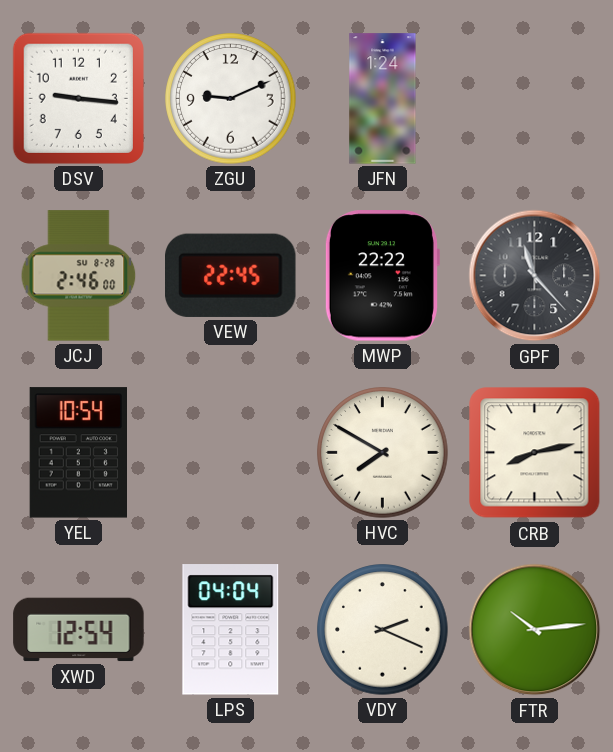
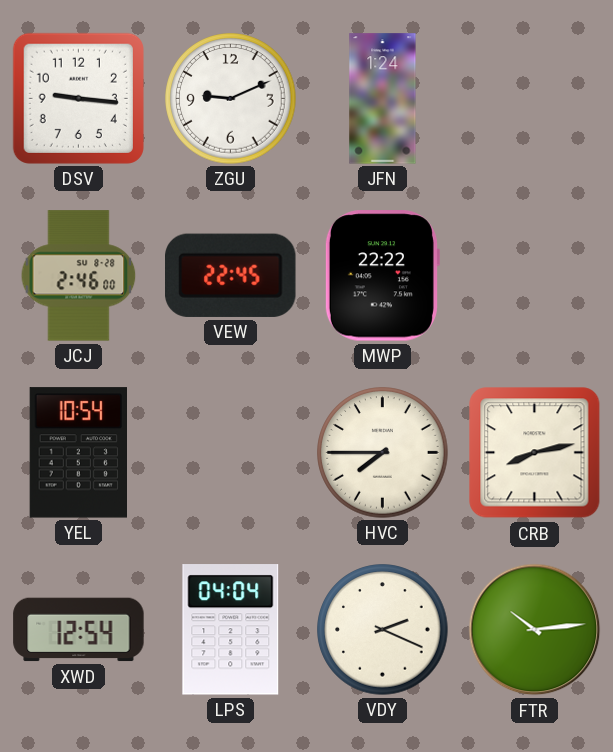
GPF: 11:23 -> none
HVC: 7:50 -> 7:45
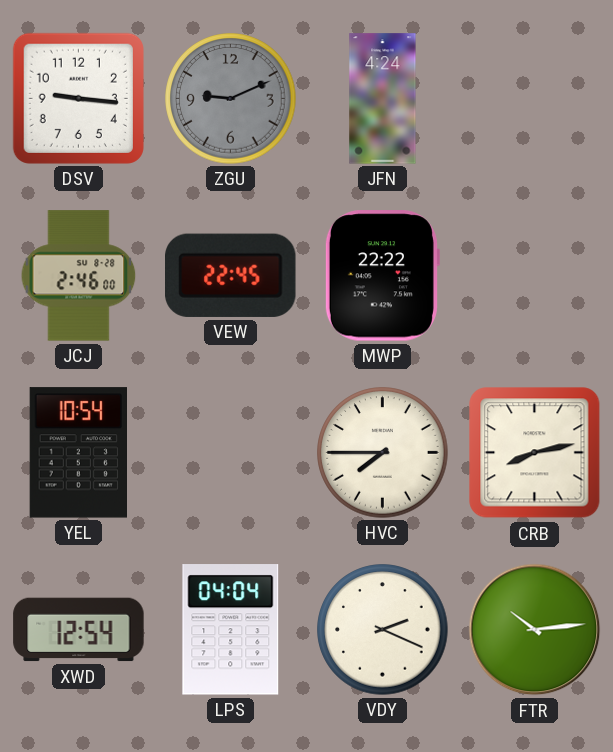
ZGU dial: white -> grey
JFN: 1:24 -> 4:24
